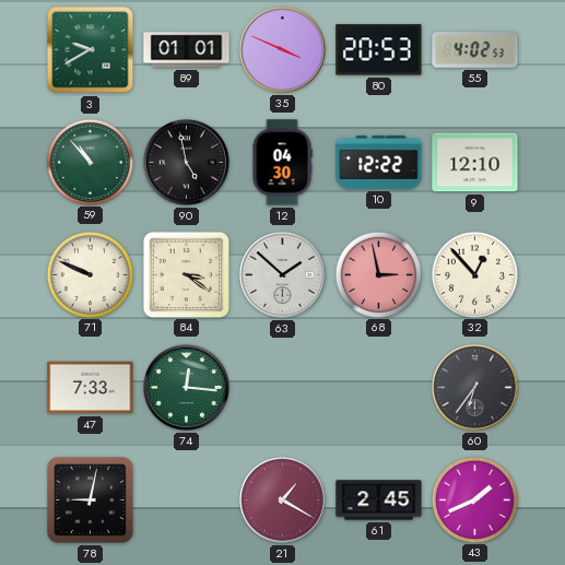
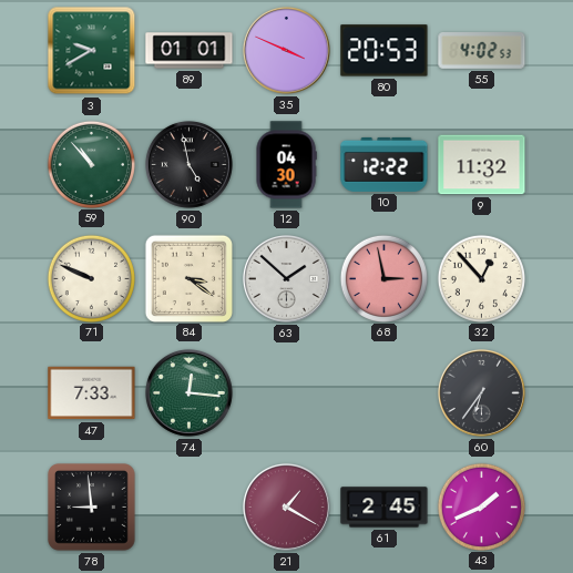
9: 12:10 -> 11:32
78: 9:02 -> 8:59
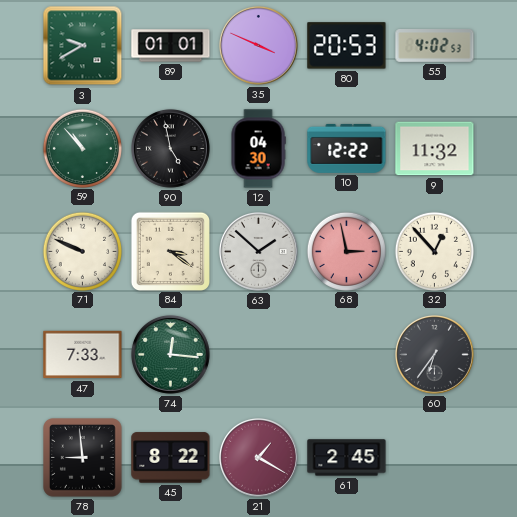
45: none -> 8:22
43: 1:41 -> none
